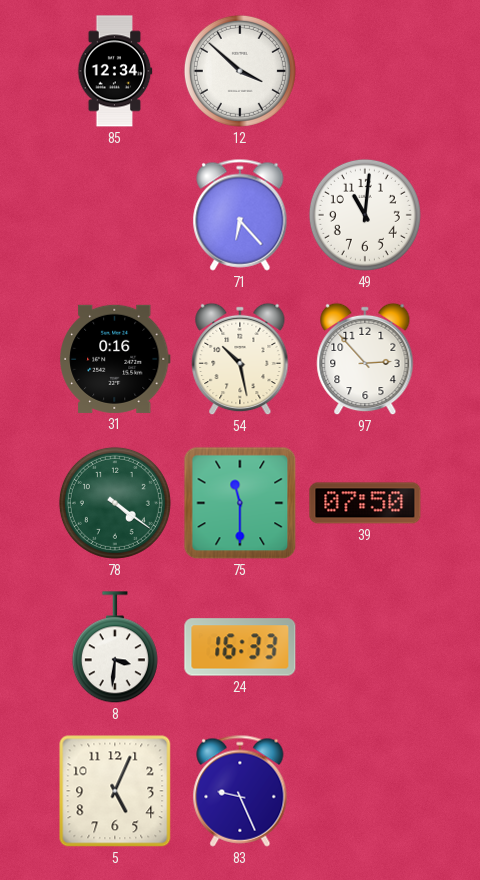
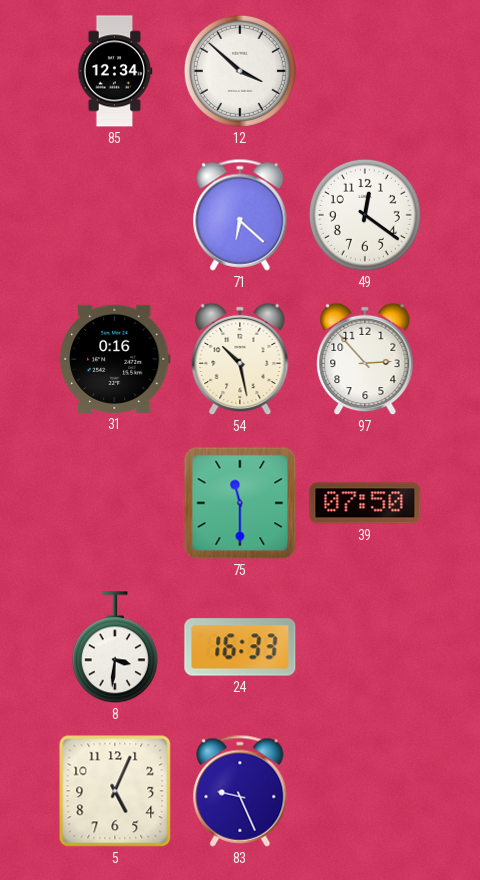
71: 6:23 -> 6:22
49: 11:01 -> 12:21
78: 4:21 -> none
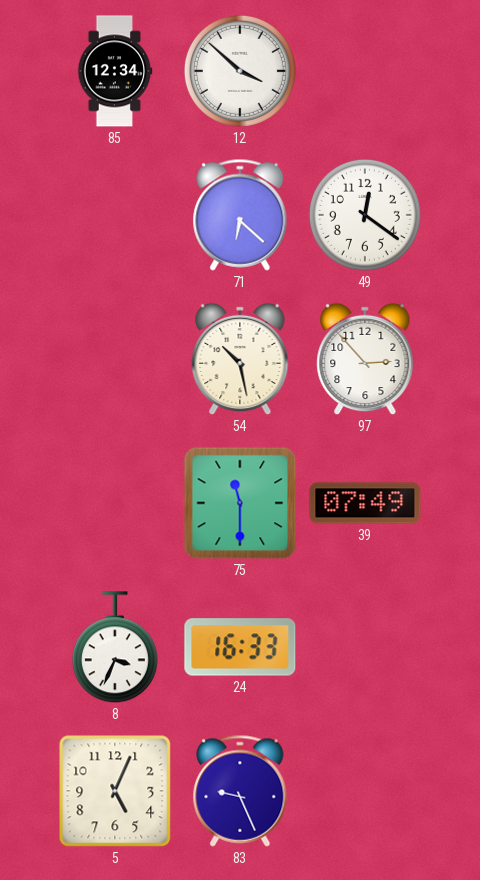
31: 0:16 -> none
39: 07:50 -> 07:49
8: 3:31 -> 3:34
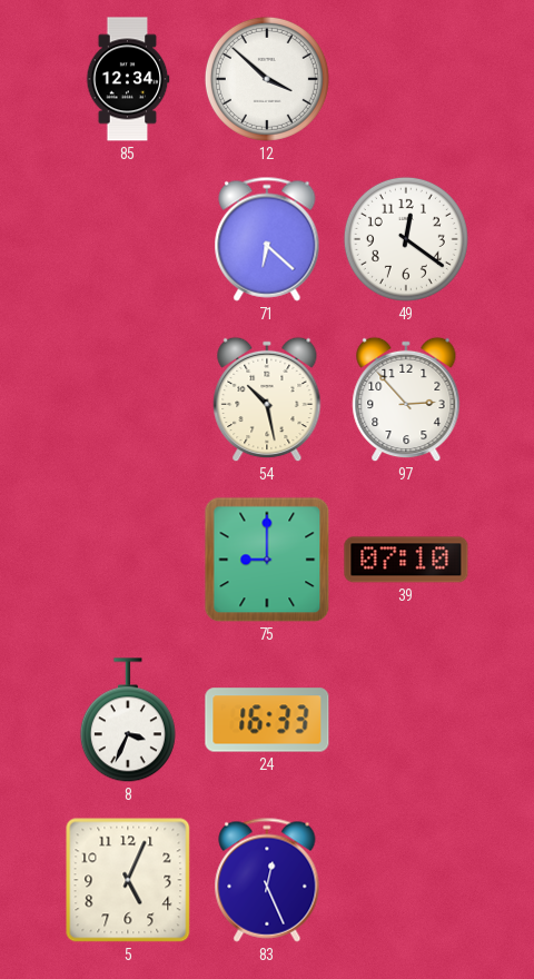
75: 11:30 -> 9:00
39: 07:49 -> 07:10
83: 9:26 -> 12:26
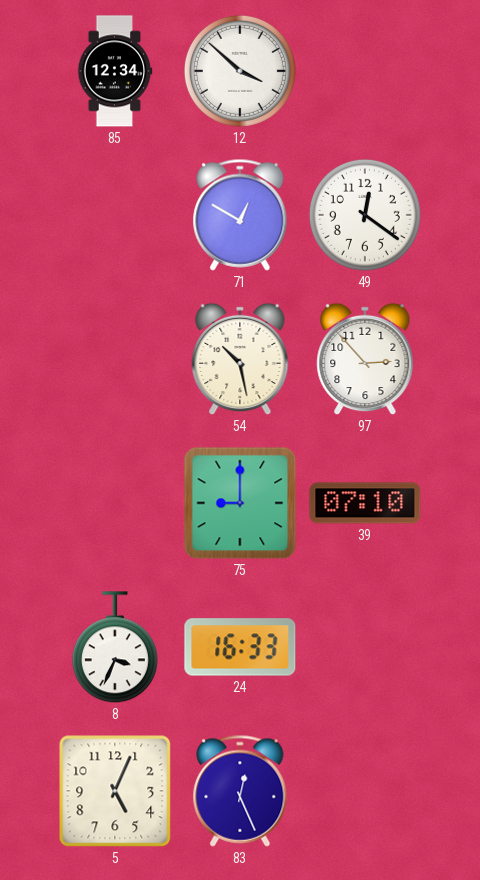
71: 6:22 -> 12:50
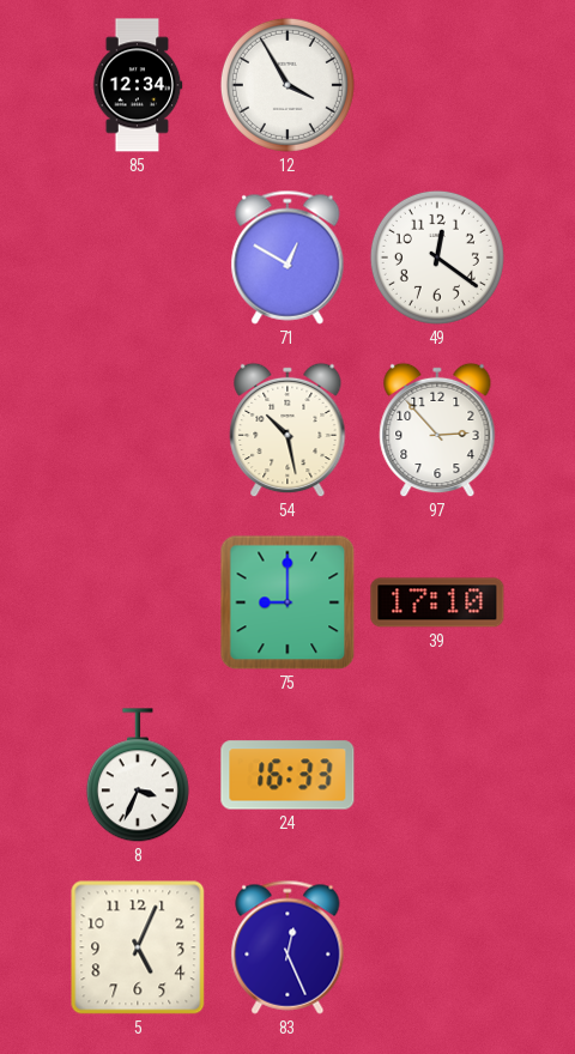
12: 3:52 -> 3:55
39: 07:10 -> 17:10
